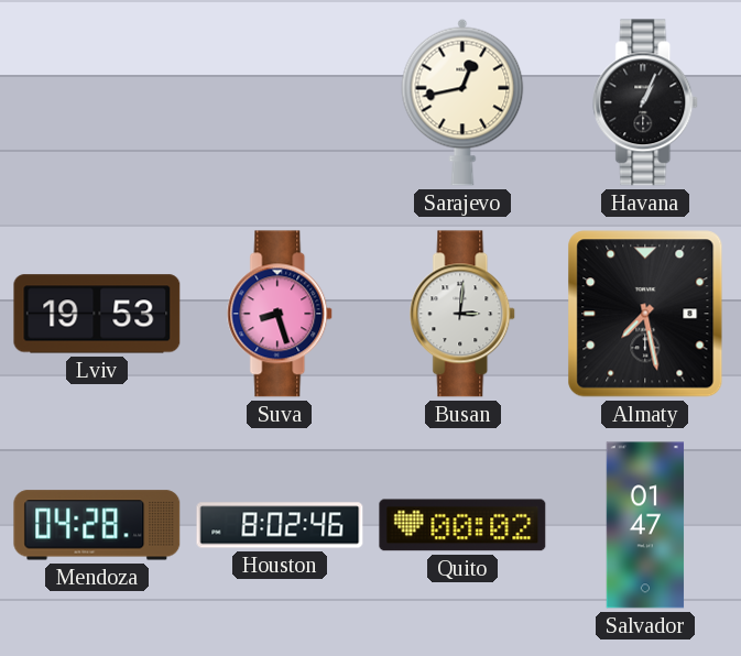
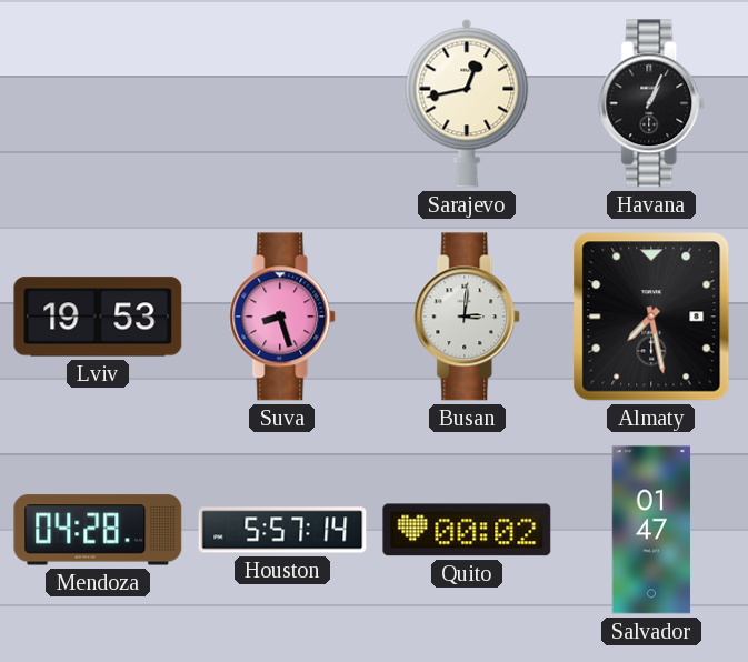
Houston: 8:02 -> 5:57
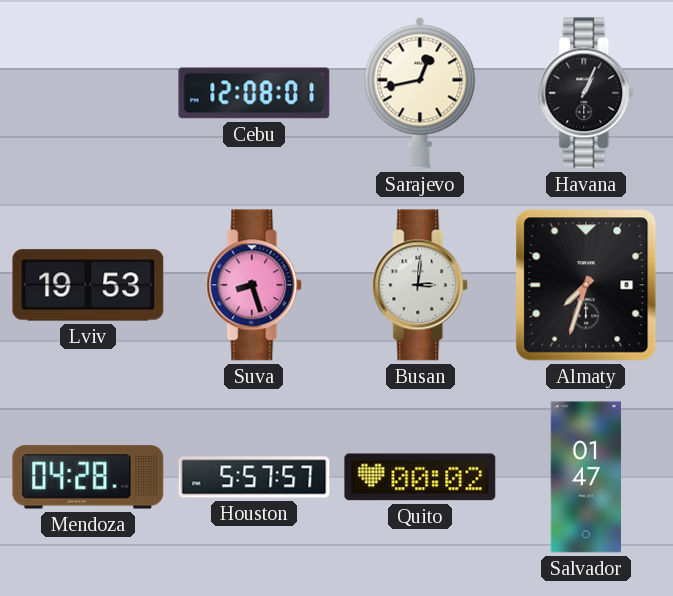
Cebu: none -> 12:08
Almaty: 7:28 -> 7:33
Houston: 5:57:14 -> 5:57:57
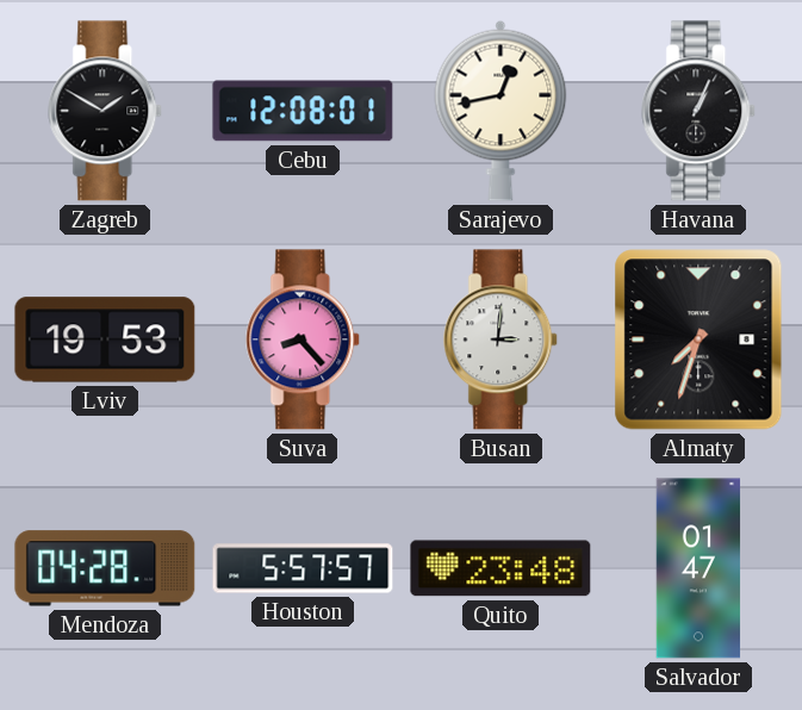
Zagreb: none -> 1:50
Suva: 8:27 -> 8:23
Quito: 00:02 -> 23:48
